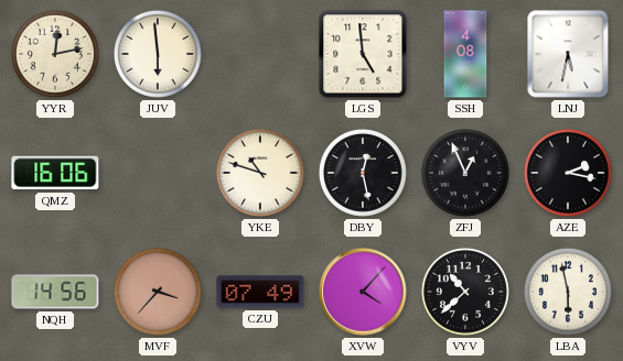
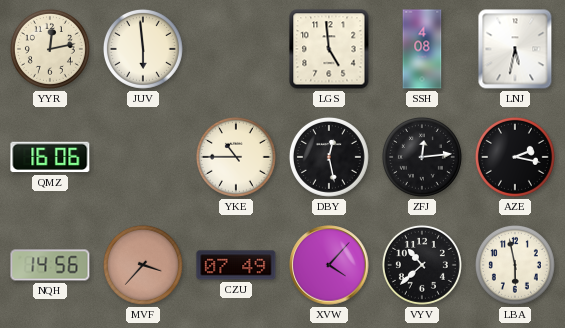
YKE: 10:48 -> 10:45
ZFJ: 12:56 -> 12:14
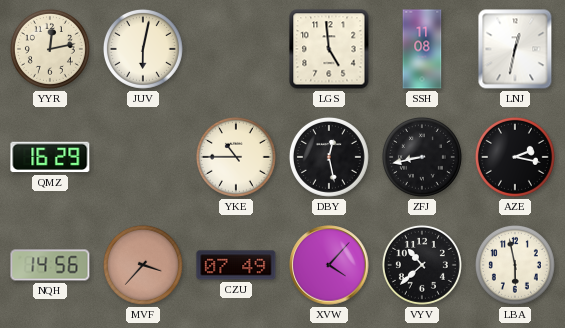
JUV: 5:59 -> 6:02
SSH: 4:08 -> 11:08
LNJ: 5:32 -> 12:32
QMZ: 16:06 -> 16:29
ZFJ: 12:14 -> 8:43
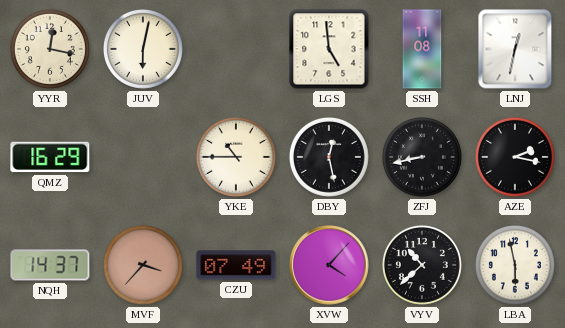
YYR: 12:13 -> 12:17
NQH: 14:56 -> 14:37
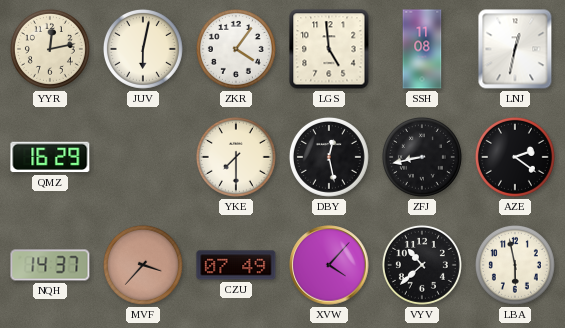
YYR: 12:17 -> 12:13
ZKR: none -> 4:06
YKE: 10:45 -> 7:30
AZE: 2:17 -> 2:21
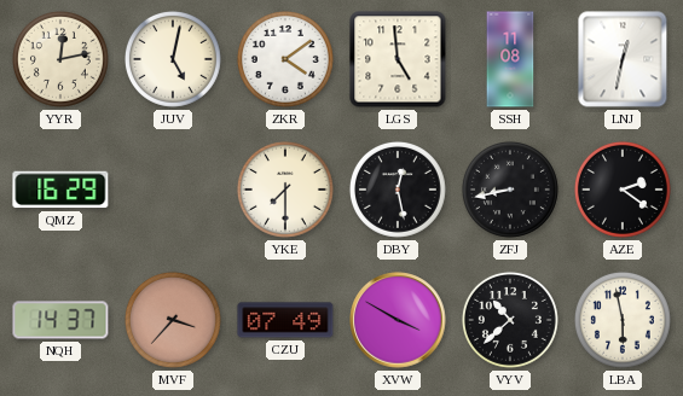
JUV: 6:02 -> 5:02
ZKR: 4:06 -> 4:09
XVW: 4:07 -> 3:50
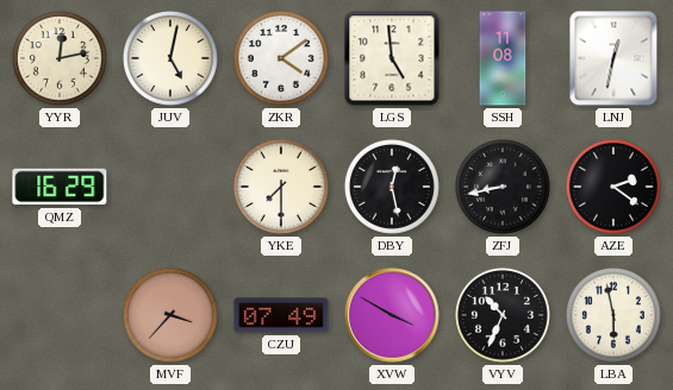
NQH: 14:37 -> none
VYV: 10:38 -> 10:34
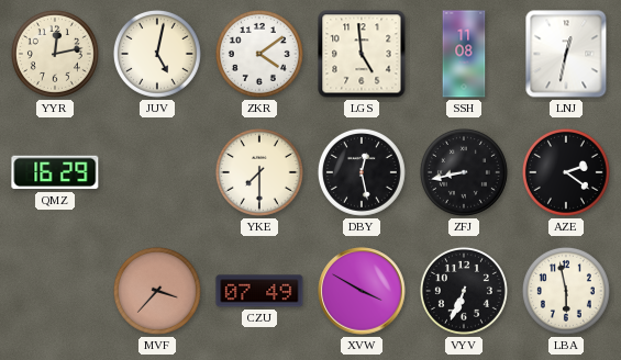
VYV: 10:34 -> 6:34
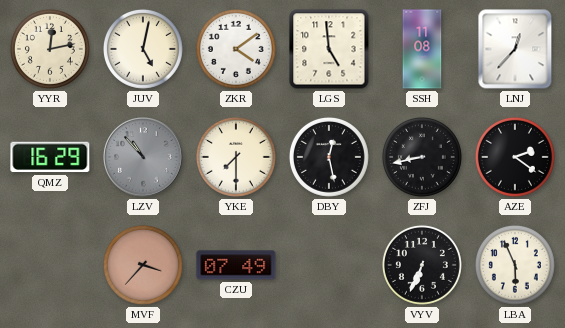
LNJ: 12:32 -> 12:37
LZV: none -> 10:53
XVW: 3:50 -> none
LBA: 5:58 -> 5:56
